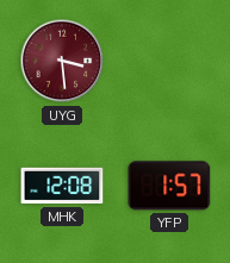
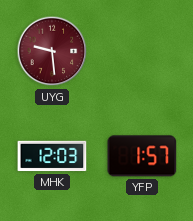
UYG: 3:29 -> 9:29
MHK: 12:08 -> 12:03
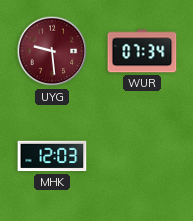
WUR: none -> 07:34
YFP: 1:57 -> none
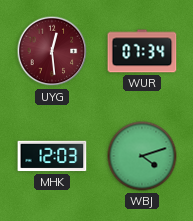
UYG: 9:29 -> 12:29
WBJ: none -> 4:12
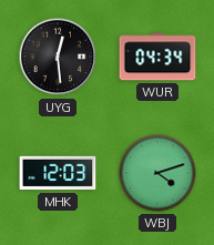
UYG dial: burgundy -> black
WUR: 07:34 -> 04:34
